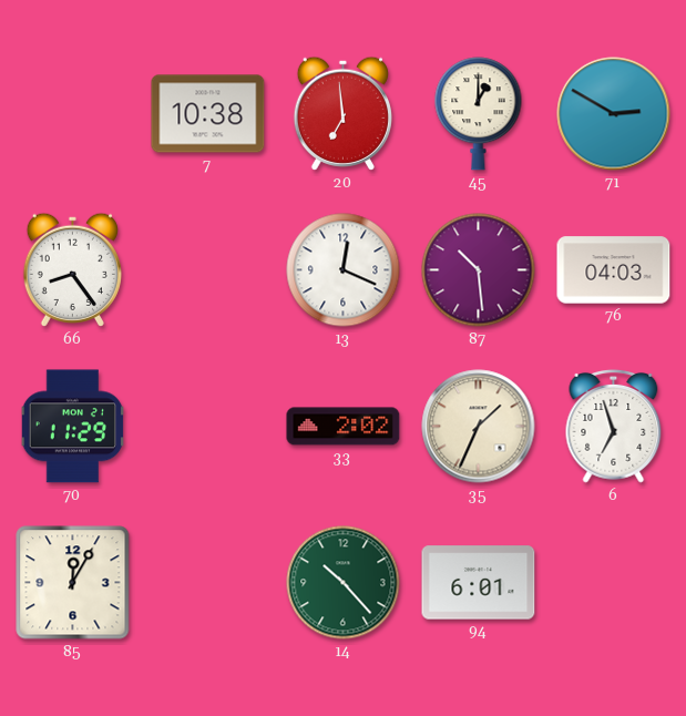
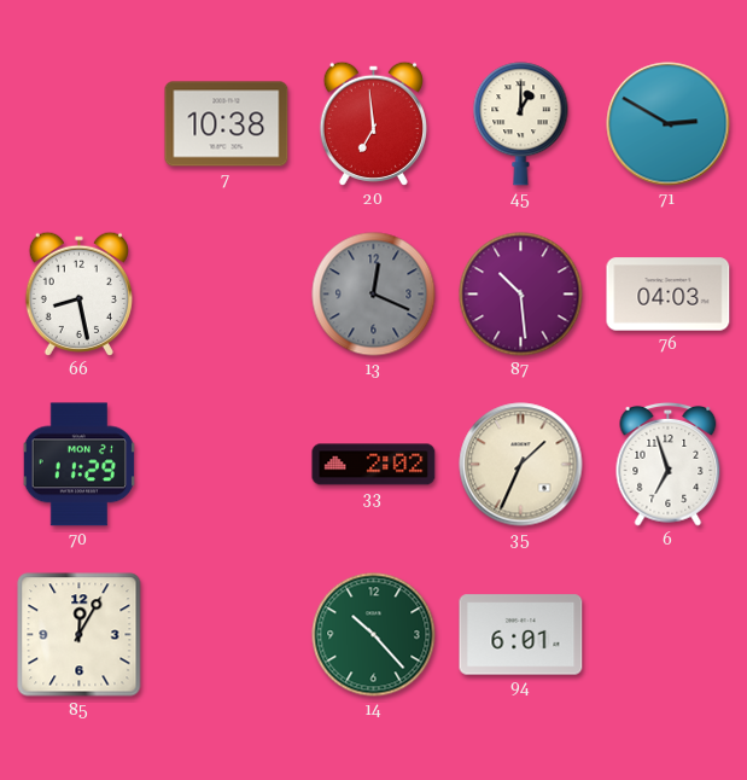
66: 8:24 -> 8:28
13 dial: white -> grey
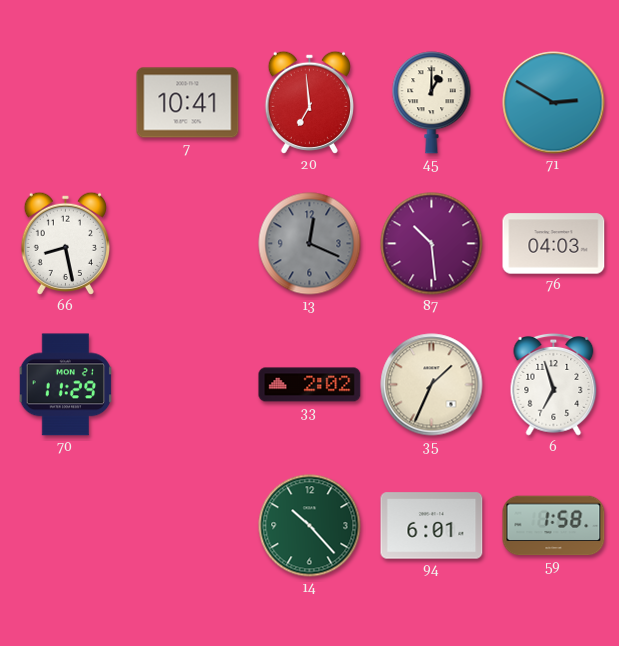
7: 10:38 -> 10:41
85: 12:05 -> none
59: none -> 1:58
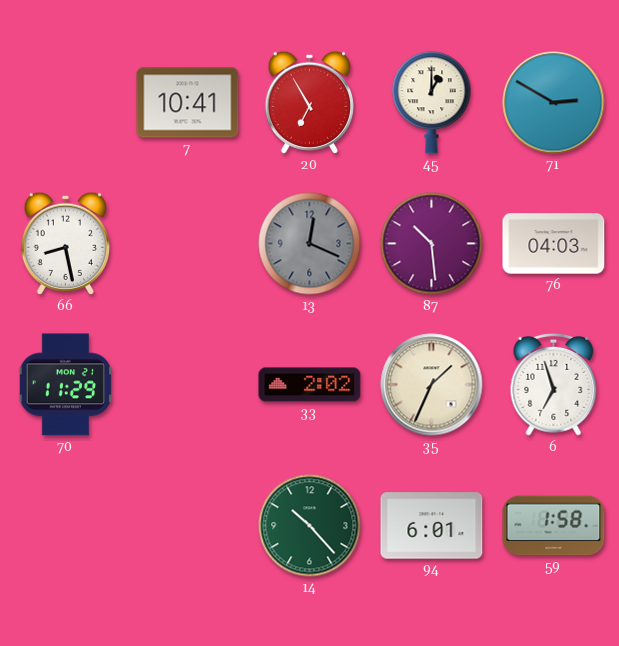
20: 6:59 -> 6:55
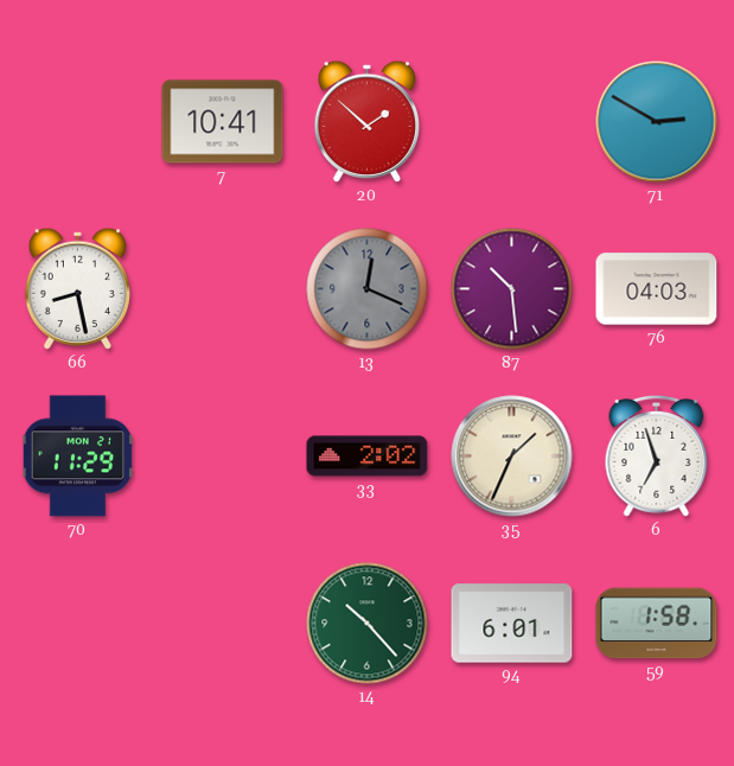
20: 6:55 -> 1:52
45: 1:00 -> none
